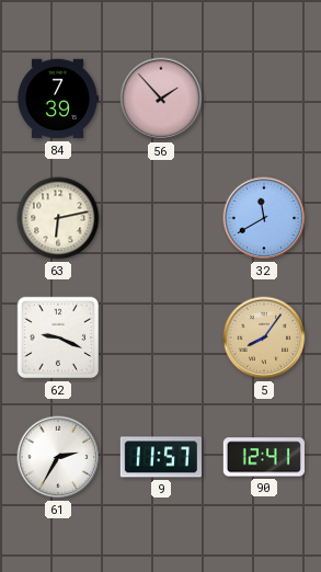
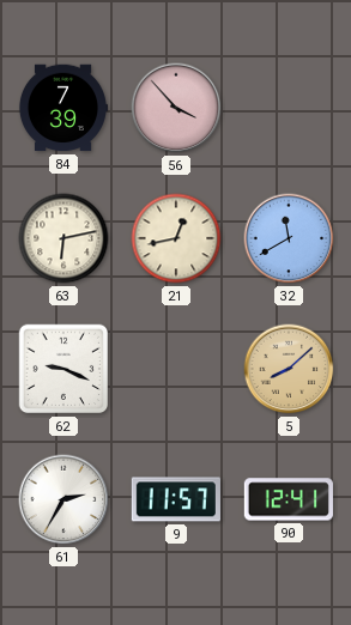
56: 1:53 -> 3:53
21: none -> 12:43
5: 8:06 -> 8:08
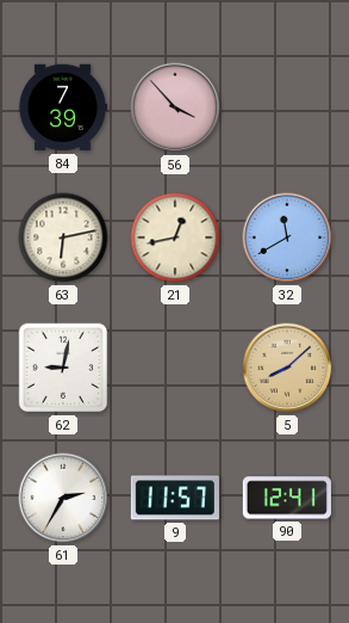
62: 9:19 -> 9:02
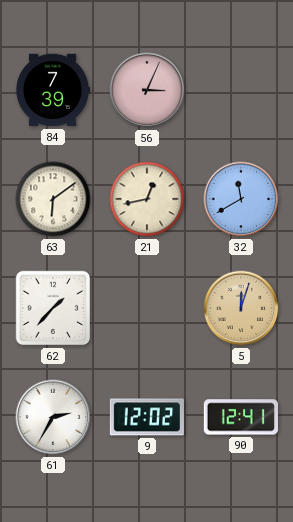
56: 3:53 -> 3:04
63: 6:13 -> 6:09
62: 9:02 -> 1:37
5: 8:08 -> 12:03
9: 11:57 -> 12:02
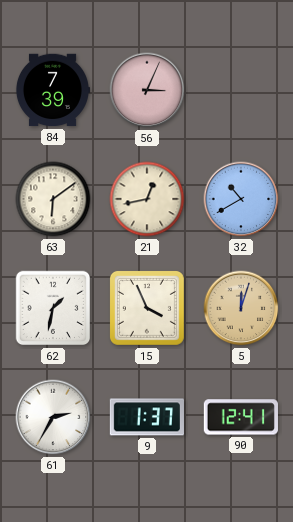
32: 11:40 -> 10:40
62: 1:37 -> 1:32
15: none -> 3:56
9: 12:02 -> 1:37
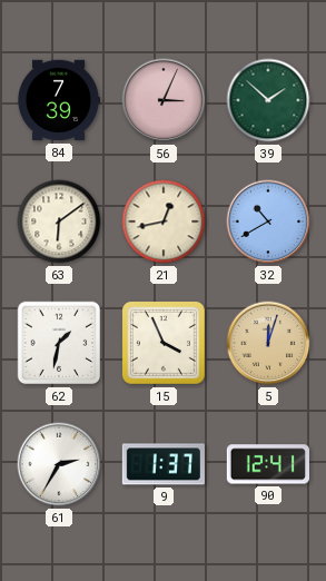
39: none -> 1:52
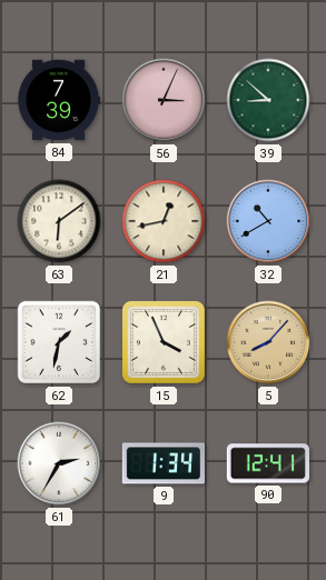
39: 1:52 -> 8:52
5: 12:03 -> 8:07
9: 1:37 -> 1:34
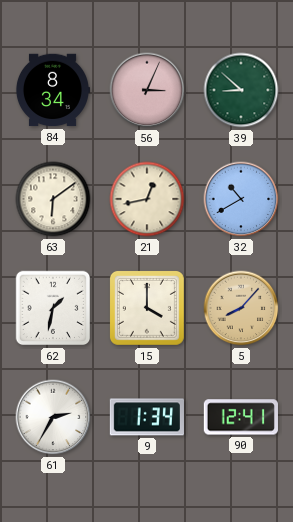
84: 7:39 -> 8:34
15: 3:56 -> 4:00
